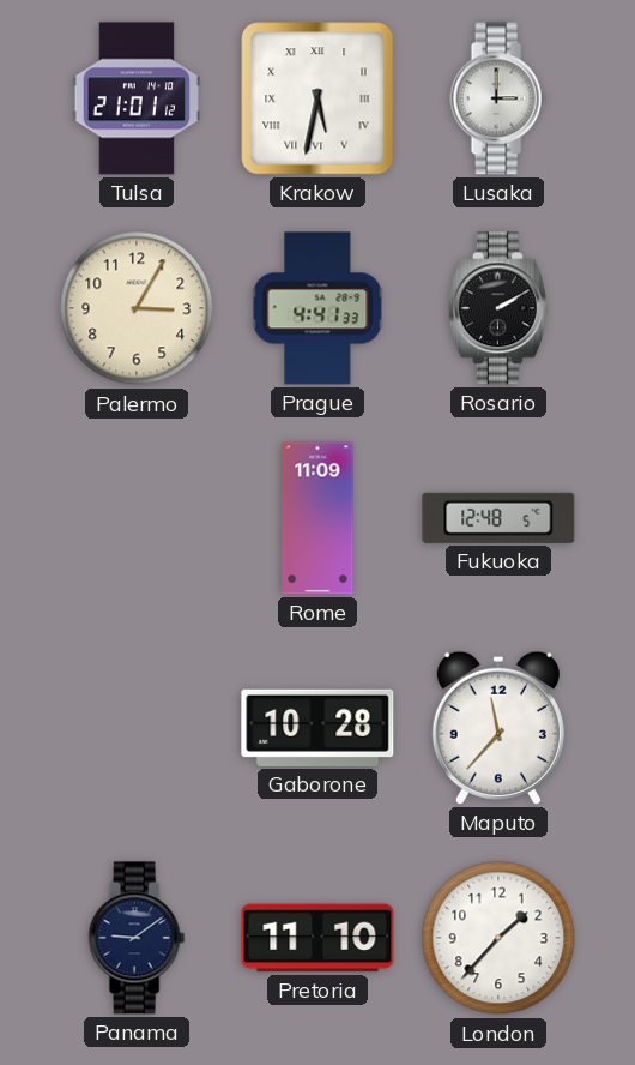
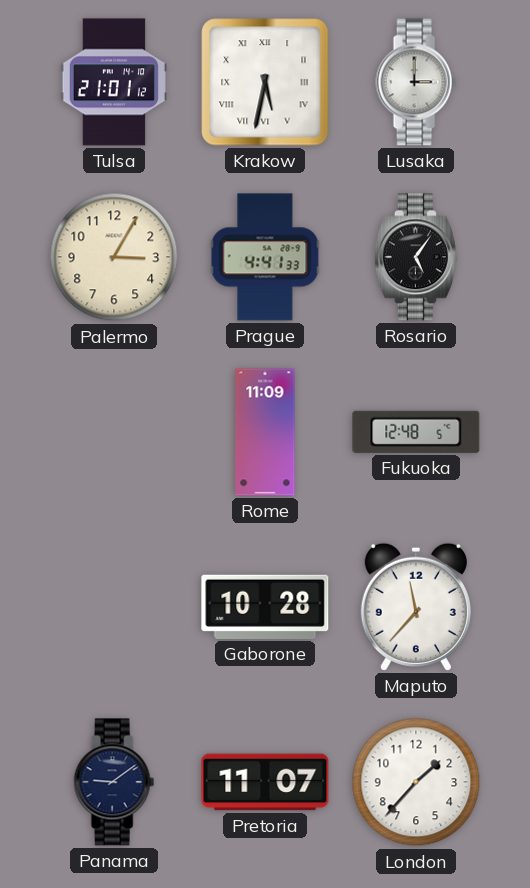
Rosario: 2:10 -> 5:06
Pretoria: 11:10 -> 11:07
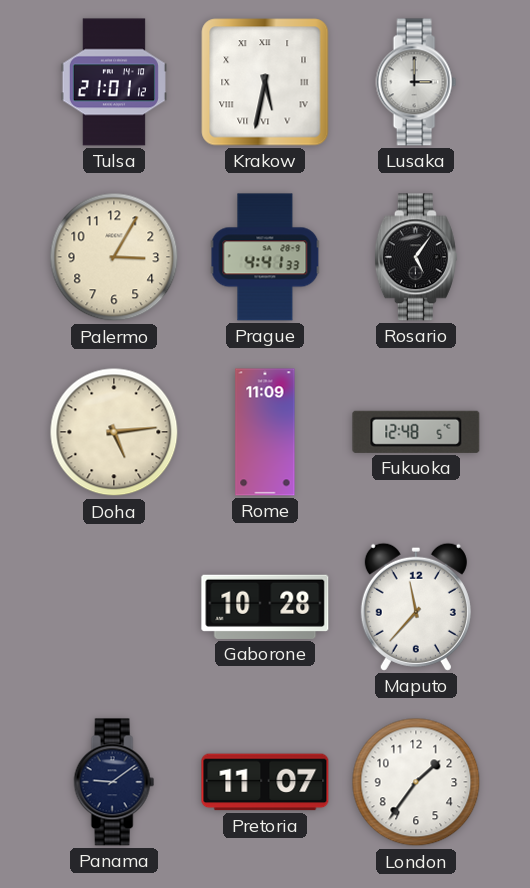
Doha: none -> 5:14
London: 1:37 -> 1:36
